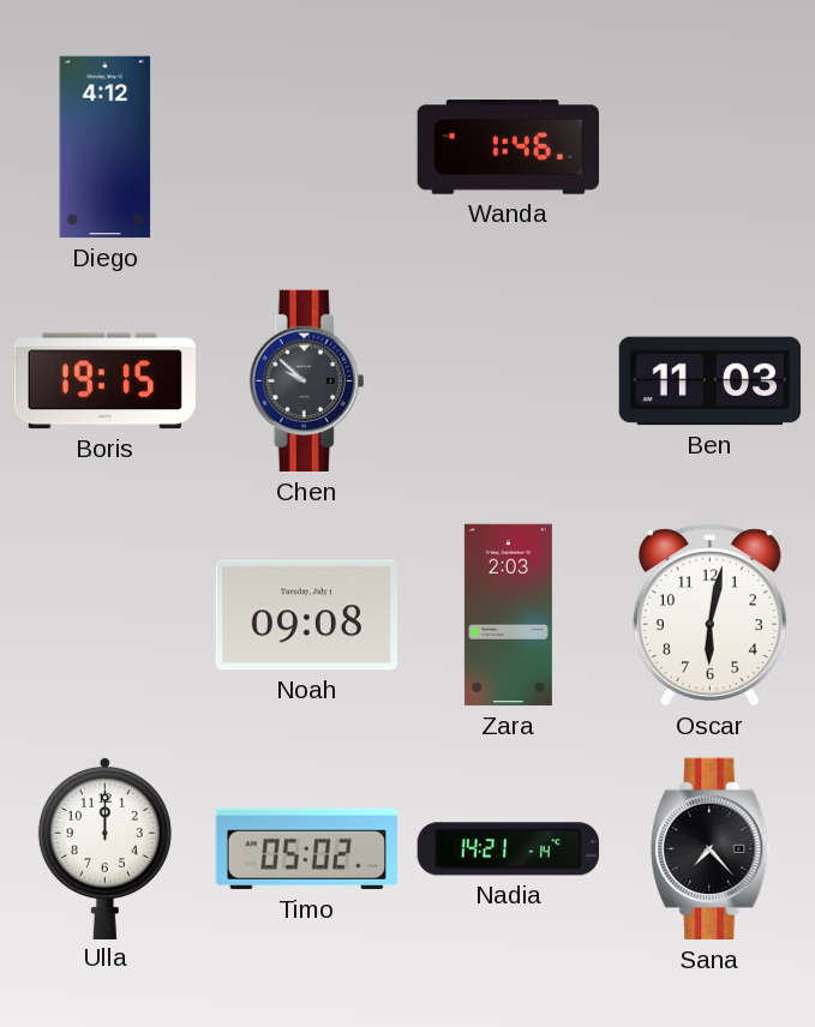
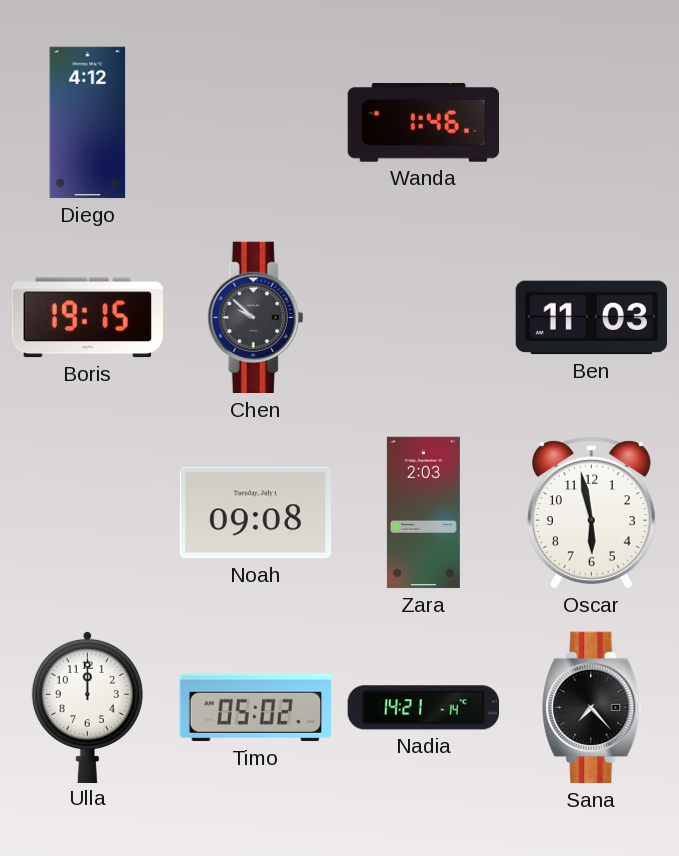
Oscar: 6:02 -> 5:58
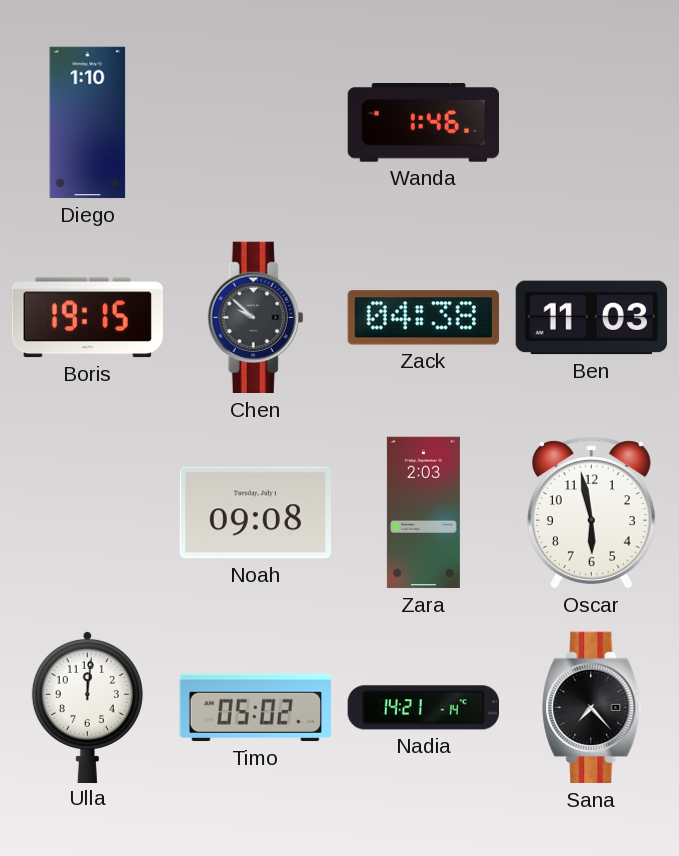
Diego: 4:12 -> 1:10
Zack: none -> 04:38
Ulla: 12:00 -> 12:01
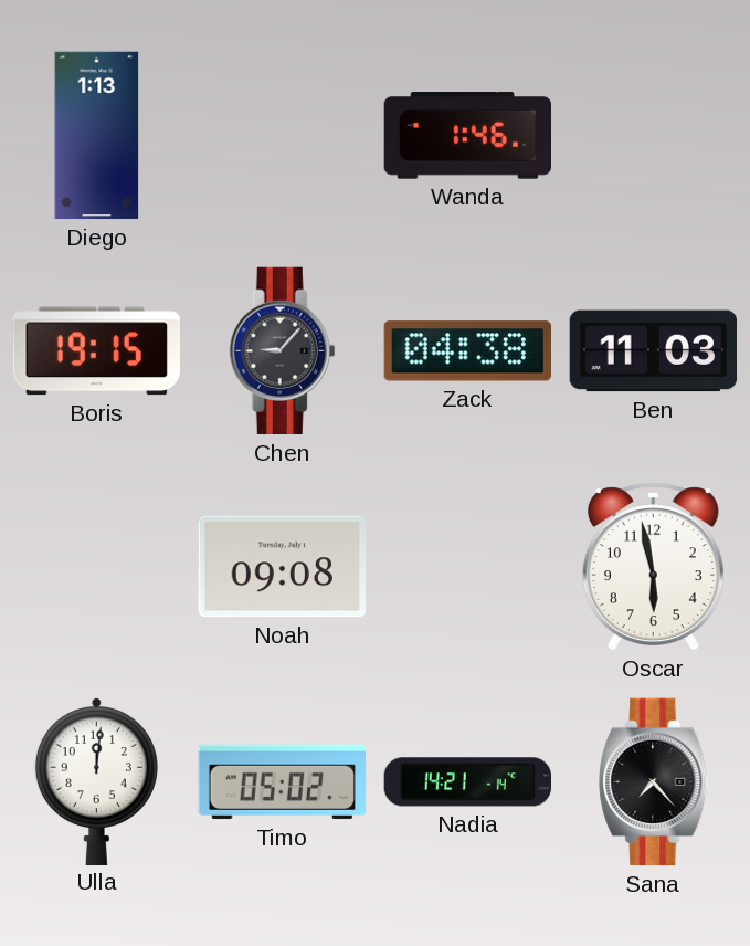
Diego: 1:10 -> 1:13
Chen: 9:52 -> 9:07
Zara: 2:03 -> none
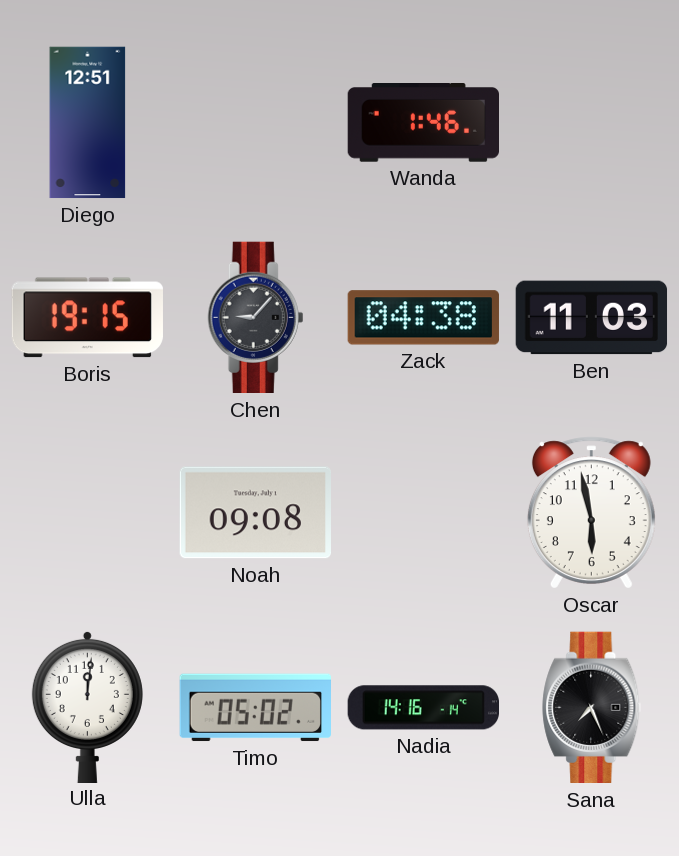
Diego: 1:13 -> 12:51
Nadia: 14:21 -> 14:16
Sana: 7:23 -> 7:26
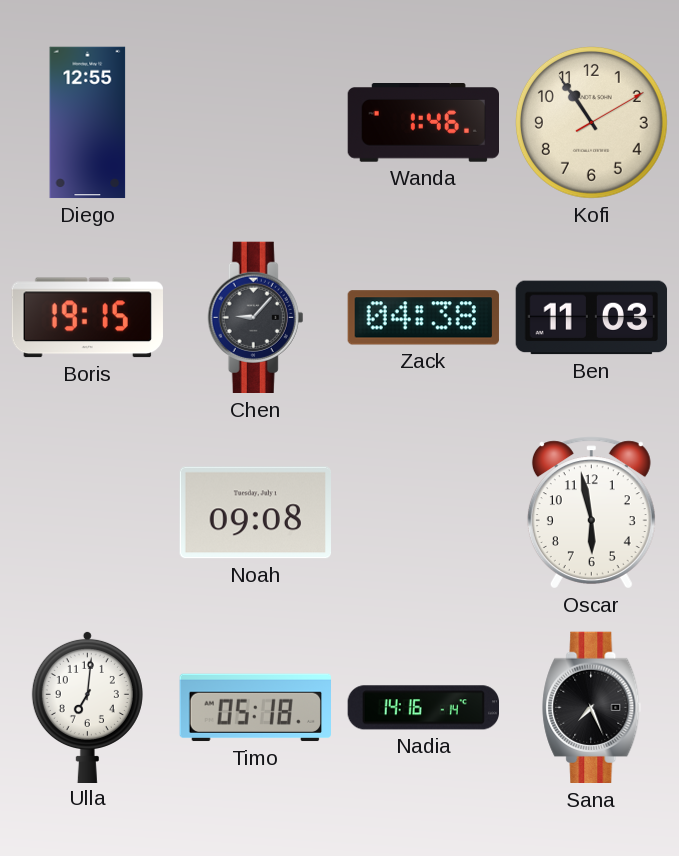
Diego: 12:51 -> 12:55
Kofi: none -> 10:54
Ulla: 12:01 -> 7:01
Timo: 05:02 -> 05:18
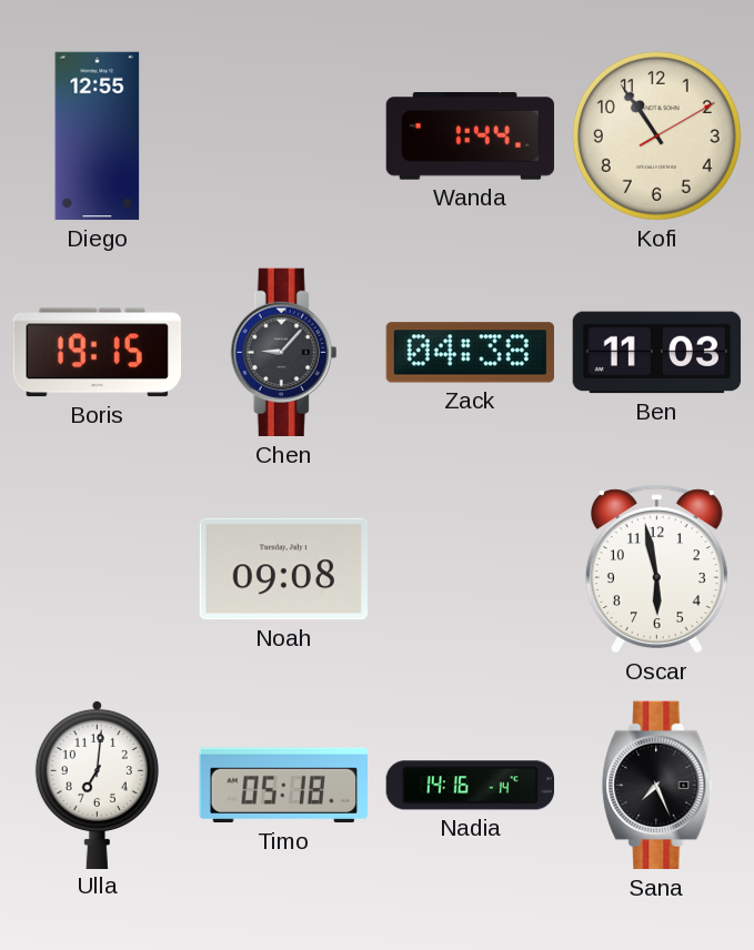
Wanda: 1:46 -> 1:44
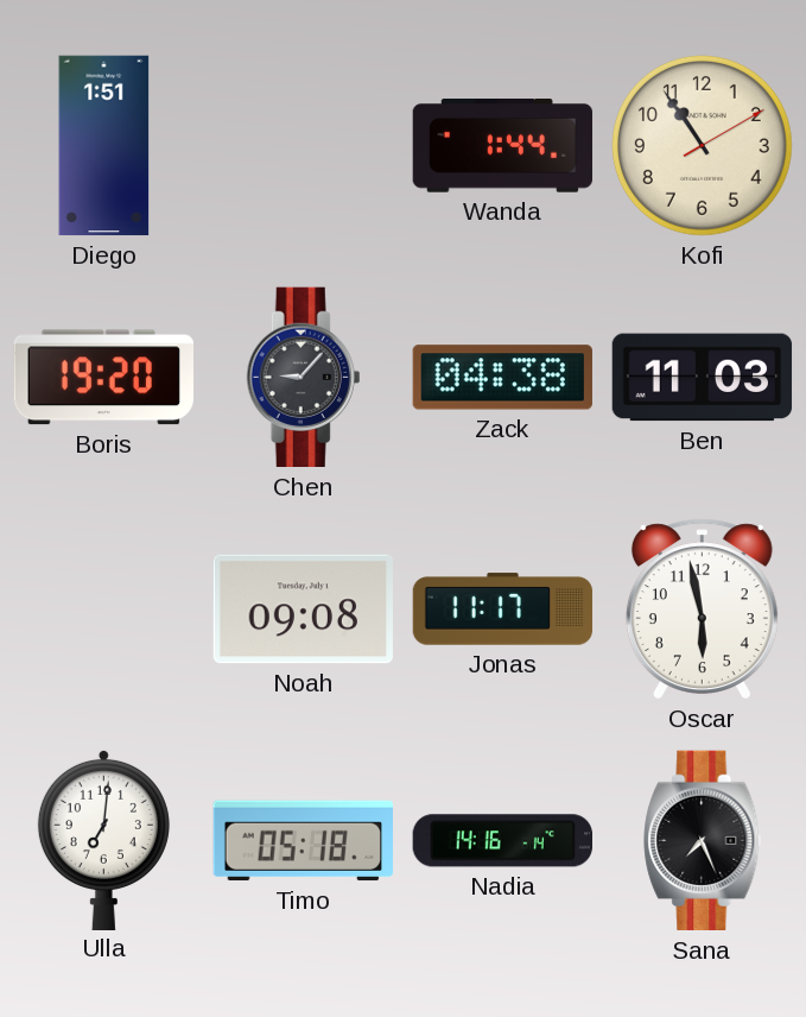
Diego: 12:55 -> 1:51
Boris: 19:15 -> 19:20
Jonas: none -> 11:17
